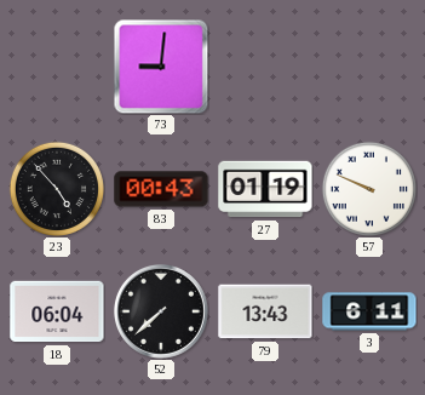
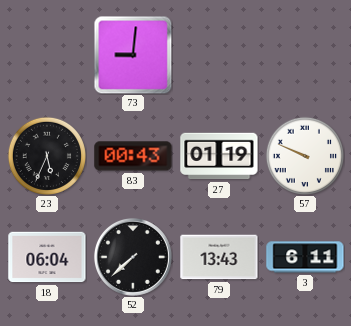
23: 4:53 -> 5:34
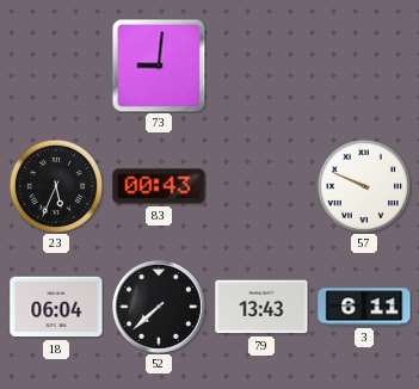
27: 01:19 -> none
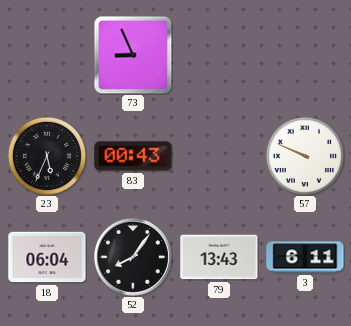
73: 9:01 -> 8:56
52: 7:38 -> 8:06
